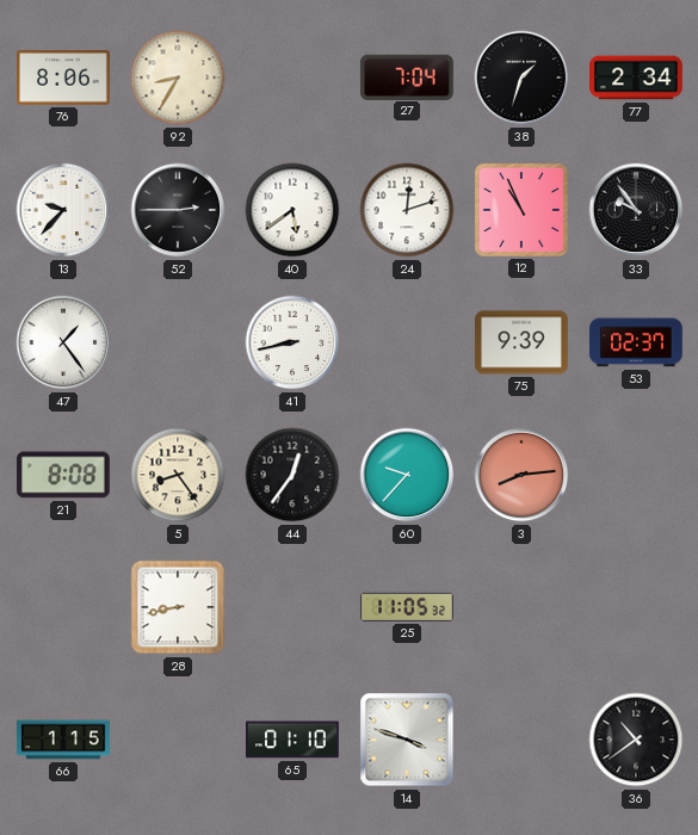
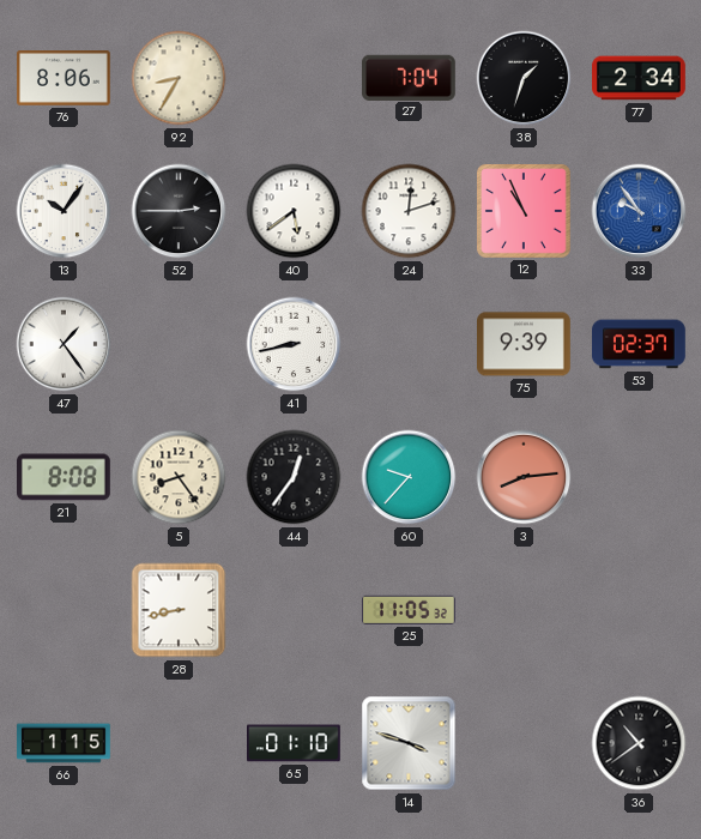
13: 9:37 -> 10:06
33 dial: black -> blue
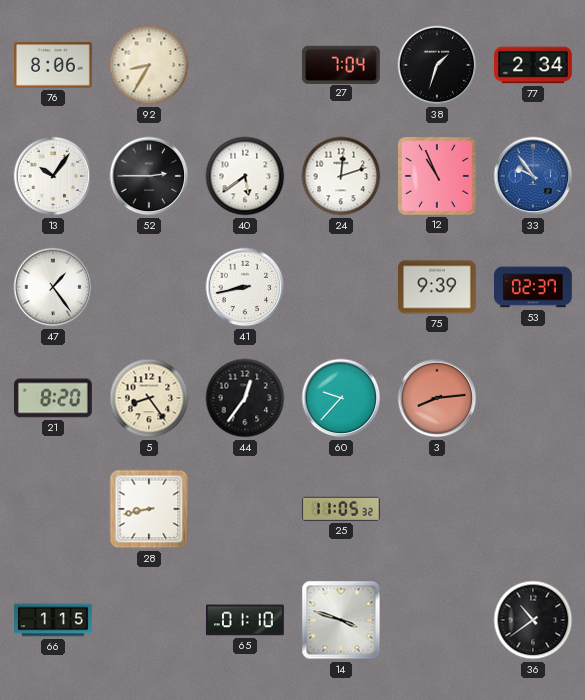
21: 8:08 -> 8:20
